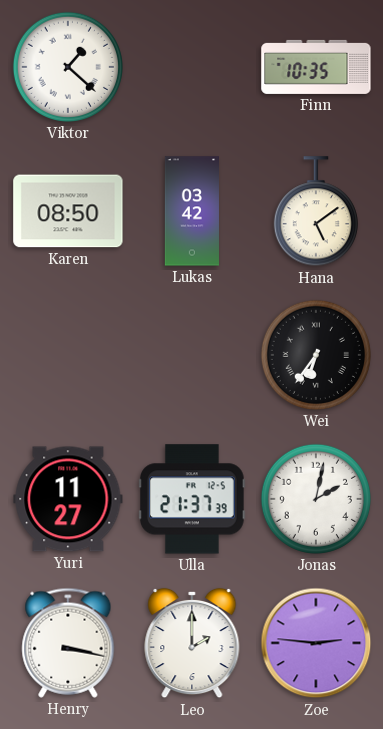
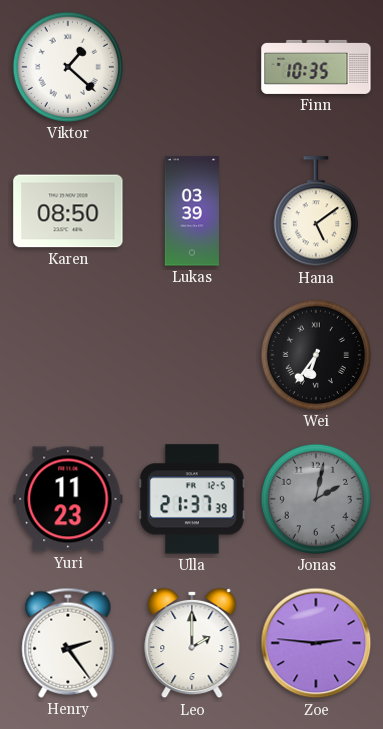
Lukas: 03:42 -> 03:39
Yuri: 11:27 -> 11:23
Jonas dial: white -> grey
Henry: 3:17 -> 2:24
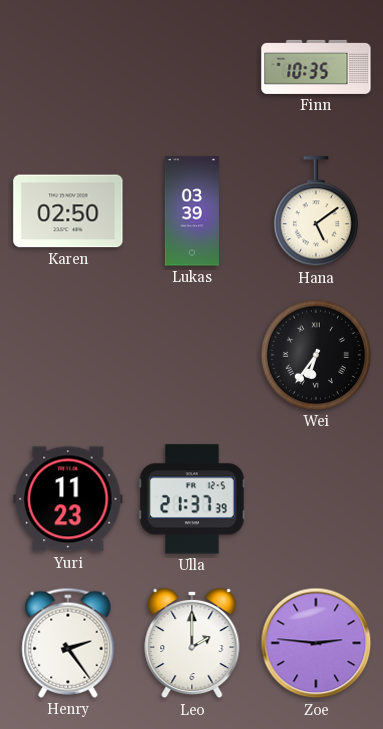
Viktor: 1:22 -> none
Karen: 08:50 -> 02:50
Jonas: 2:02 -> none
